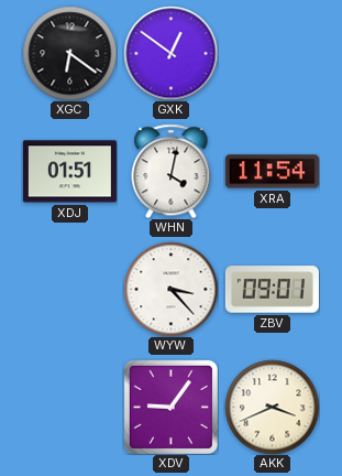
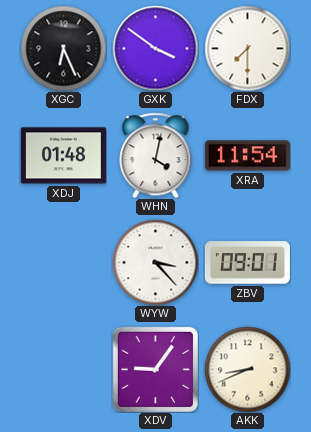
XGC: 6:21 -> 6:26
GXK: 12:51 -> 3:51
FDX: none -> 7:30
XDJ: 01:51 -> 01:48
AKK: 3:41 -> 8:41
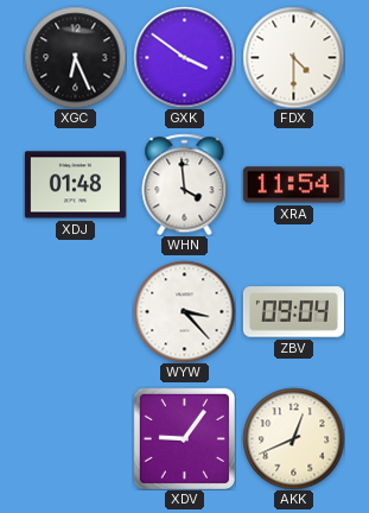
FDX: 7:30 -> 4:30
WHN: 4:02 -> 3:59
ZBV: 09:01 -> 09:04
AKK: 8:41 -> 12:41
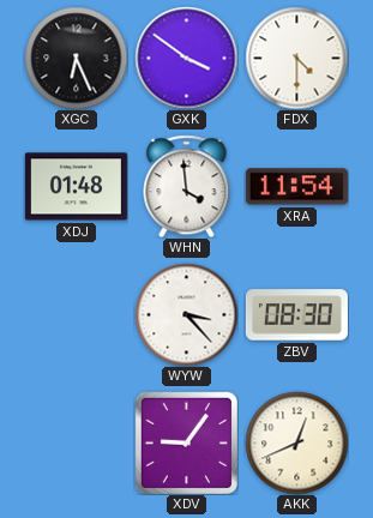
ZBV: 09:04 -> 08:30
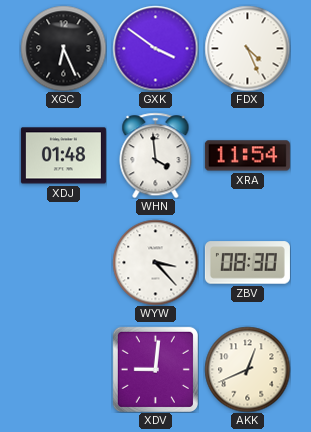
FDX: 4:30 -> 4:26
XDV: 9:06 -> 9:01
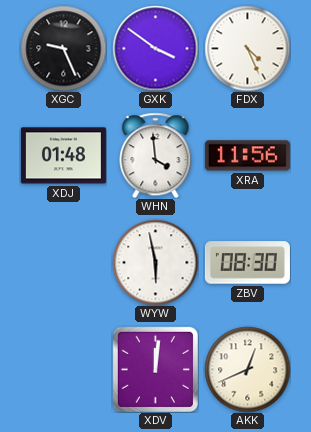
XGC: 6:26 -> 9:26
XRA: 11:54 -> 11:56
WYW: 3:23 -> 5:58
XDV: 9:01 -> 12:01
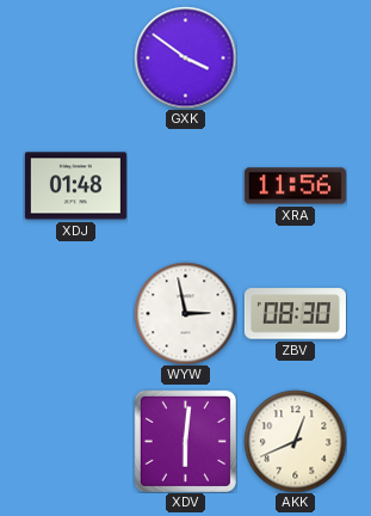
XGC: 9:26 -> none
FDX: 4:26 -> none
WHN: 3:59 -> none
WYW: 5:58 -> 2:58
XDV: 12:01 -> 6:01
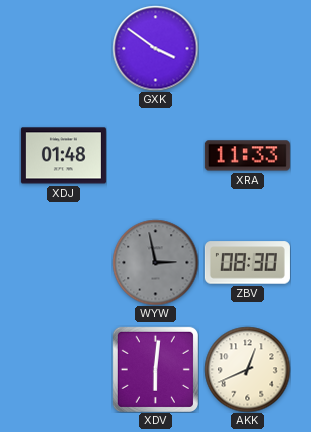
XRA: 11:56 -> 11:33
WYW dial: white -> grey
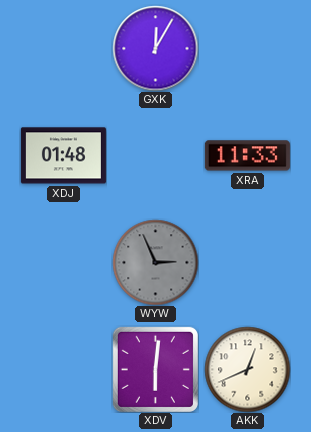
GXK: 3:51 -> 12:05
WYW: 2:58 -> 2:56
ZBV: 08:30 -> none
